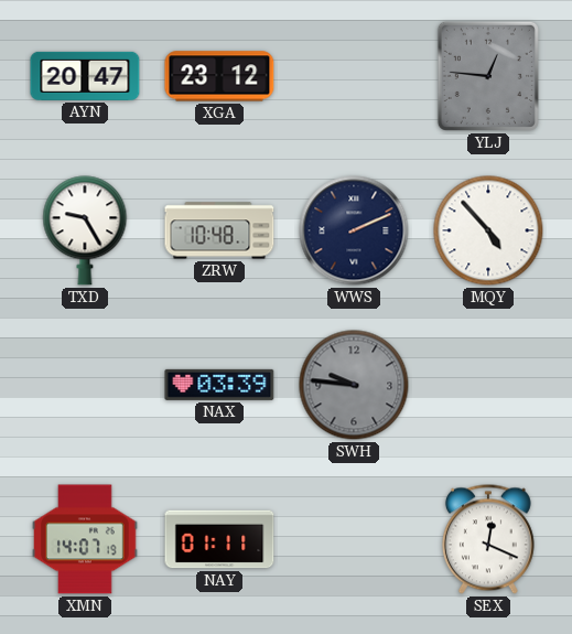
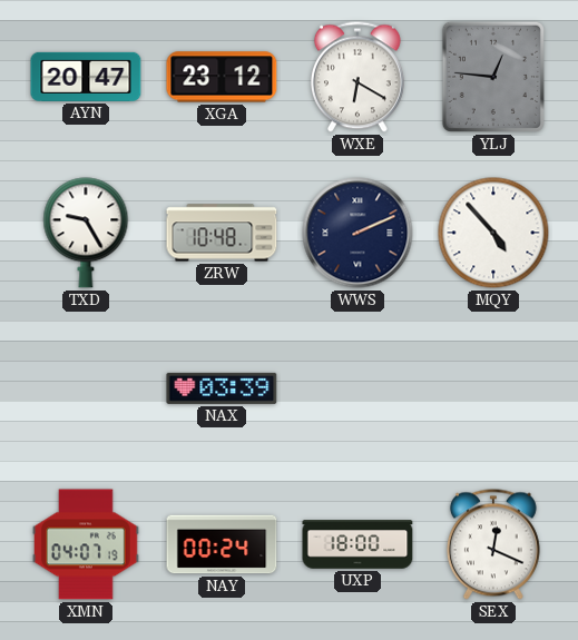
WXE: none -> 6:20
SWH: 9:46 -> none
XMN: 14:07 -> 04:07
NAY: 01:11 -> 00:24
UXP: none -> 18:00
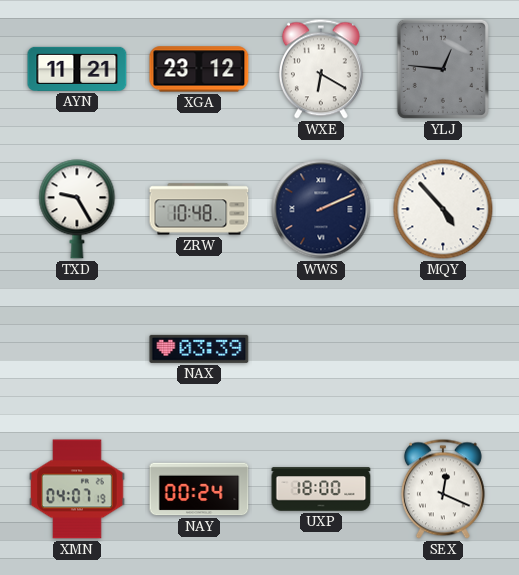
AYN: 20:47 -> 11:21
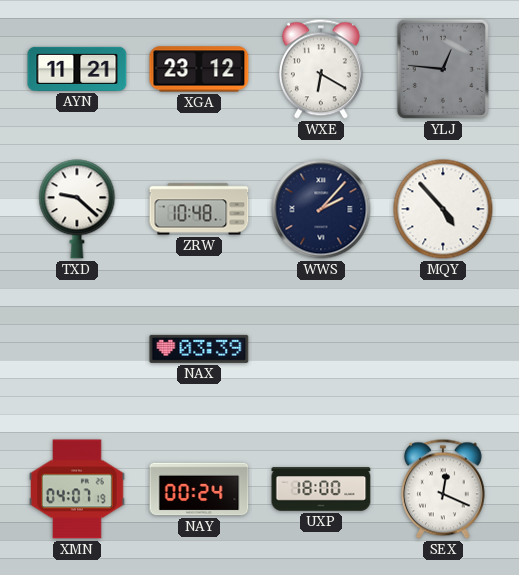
TXD: 9:25 -> 9:22
WWS: 2:11 -> 2:07
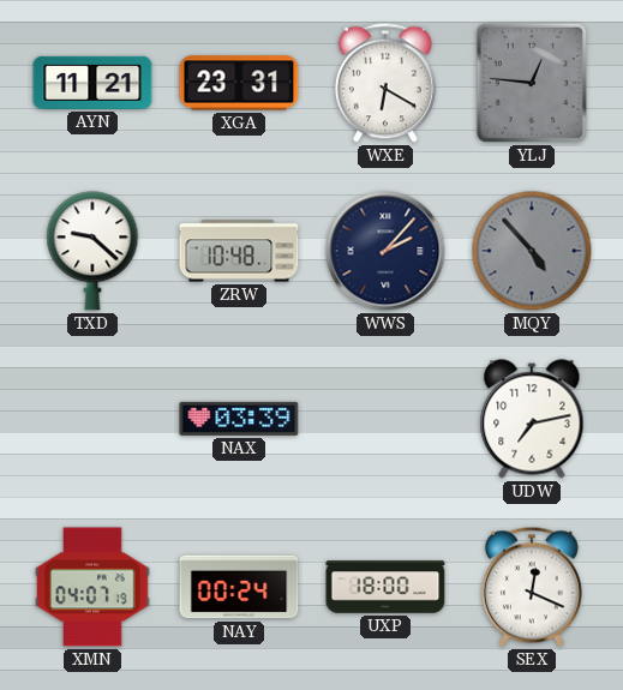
XGA: 23:12 -> 23:31
MQY dial: white -> grey
UDW: none -> 7:13
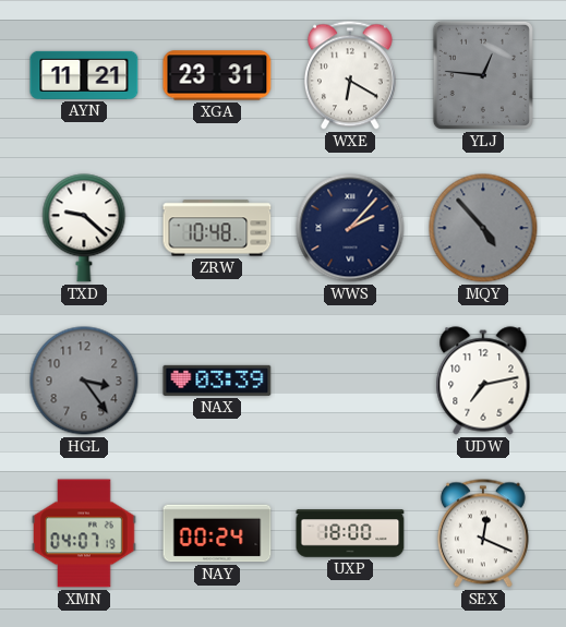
HGL: none -> 3:24
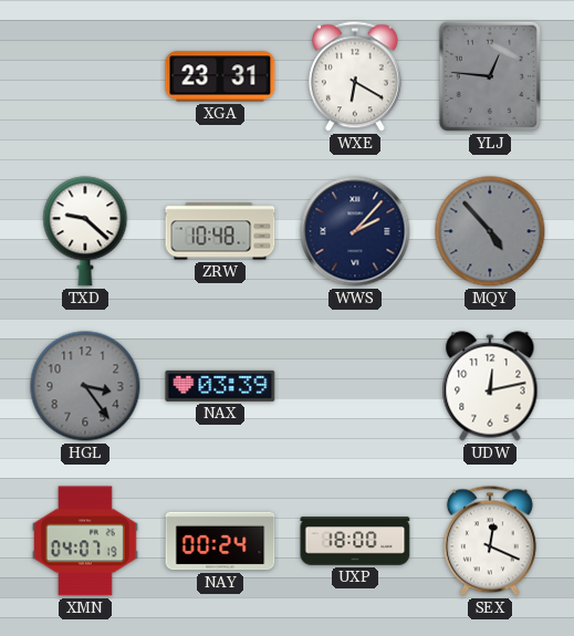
AYN: 11:21 -> none
UDW: 7:13 -> 12:13
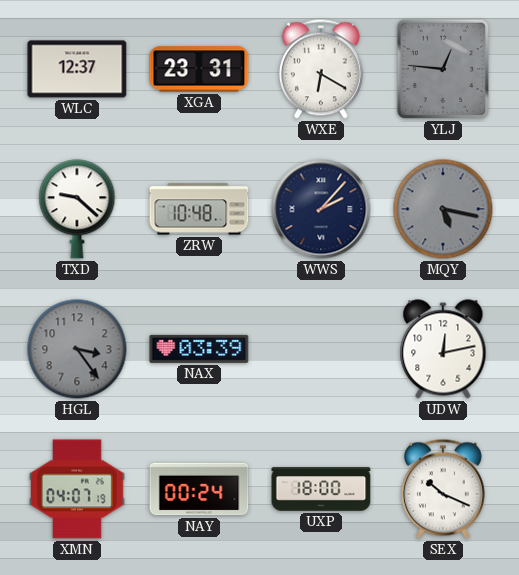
WLC: none -> 12:37
MQY: 4:53 -> 5:17
SEX: 12:19 -> 10:19
